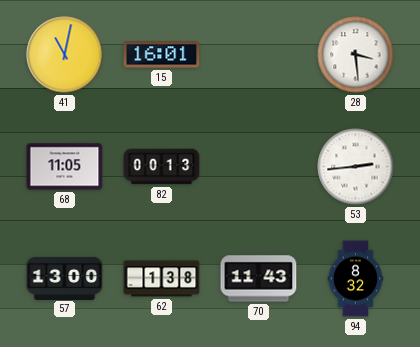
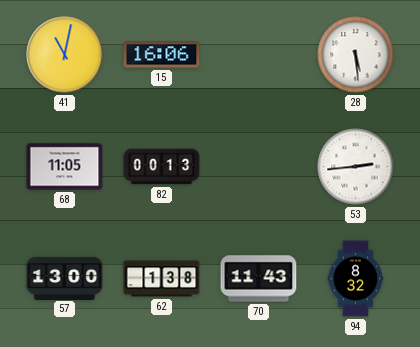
15: 16:01 -> 16:06
28: 3:29 -> 5:29
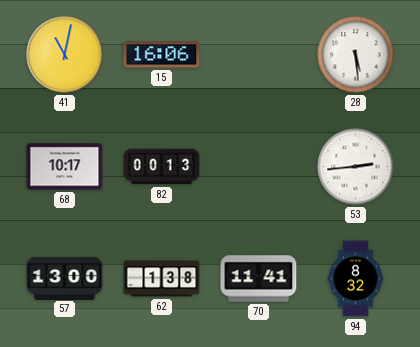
68: 11:05 -> 10:17
70: 11:43 -> 11:41
